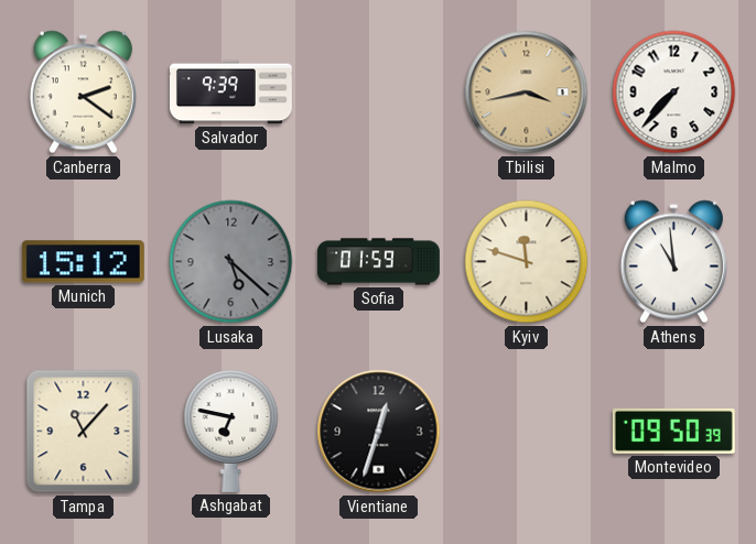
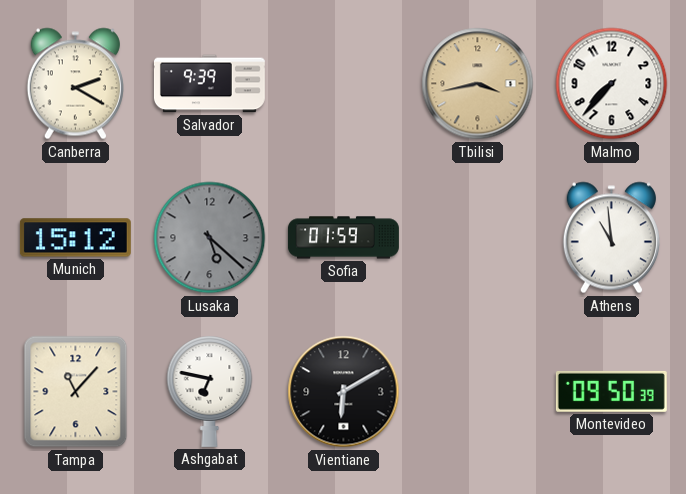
Canberra: 2:21 -> 2:20
Kyiv: 11:48 -> none
Vientiane: 12:33 -> 6:10
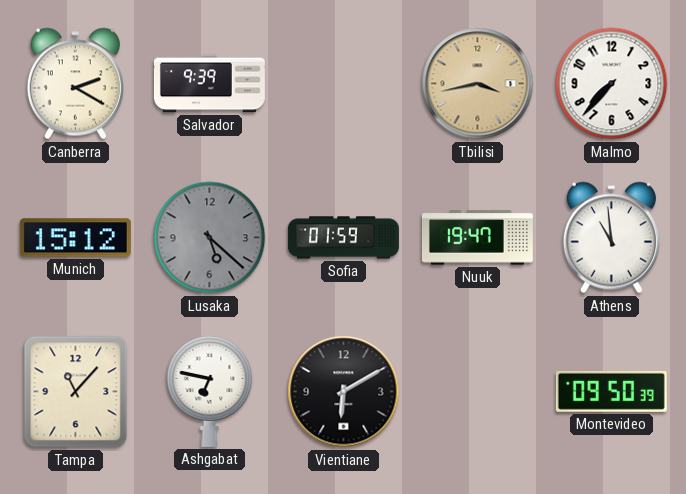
Nuuk: none -> 19:47
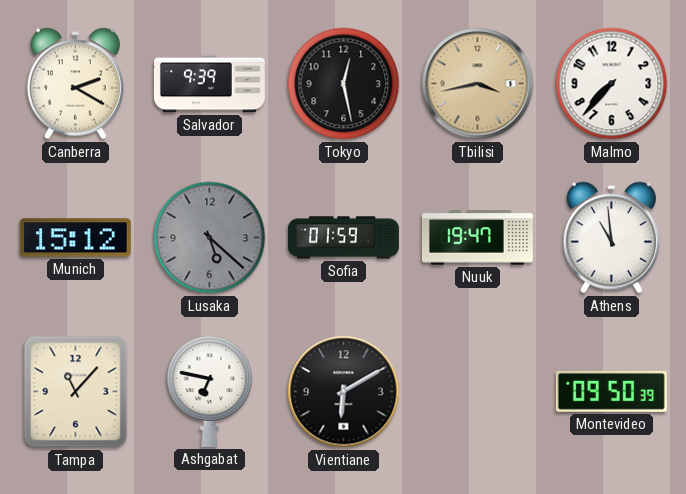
Tokyo: none -> 12:28
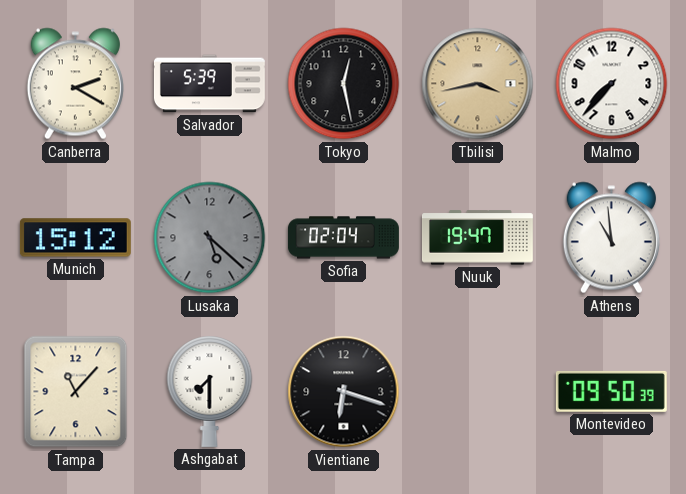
Salvador: 9:39 -> 5:39
Sofia: 01:59 -> 02:04
Ashgabat: 6:47 -> 7:30
Vientiane: 6:10 -> 6:18
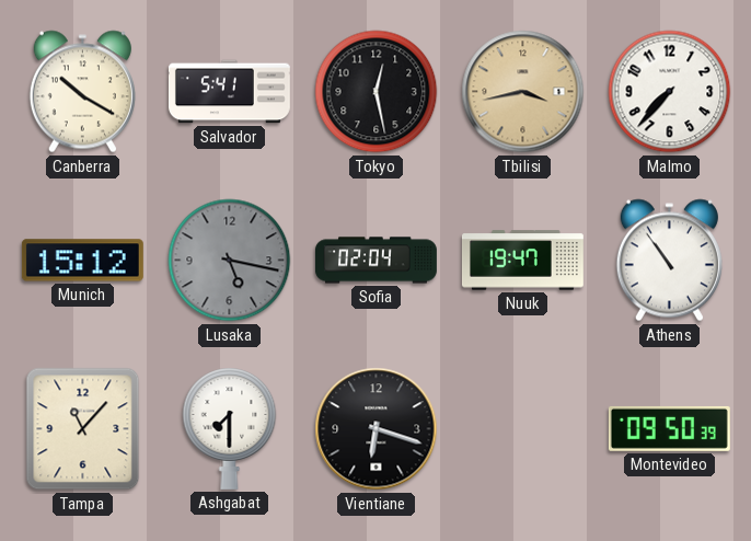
Canberra: 2:20 -> 10:20
Salvador: 5:39 -> 5:41
Lusaka: 5:22 -> 5:17
Athens: 10:59 -> 10:54
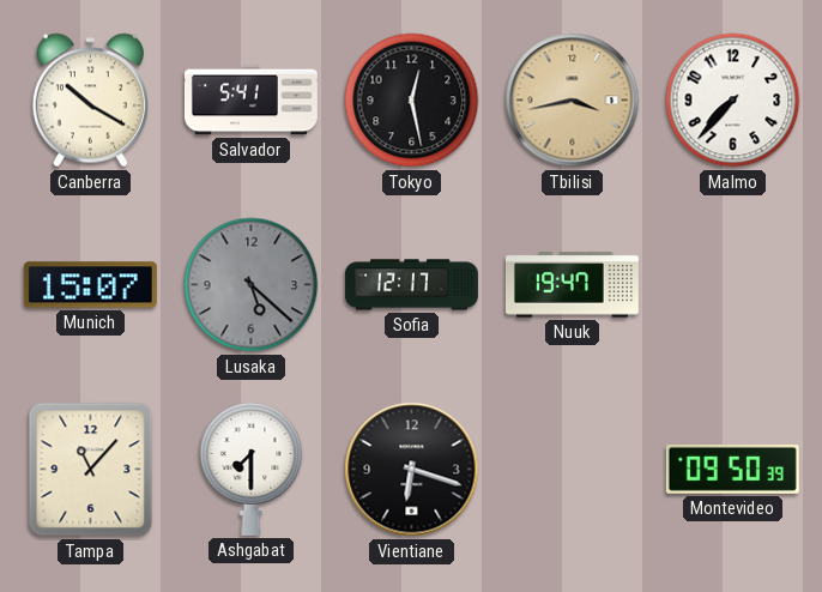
Munich: 15:12 -> 15:07
Lusaka: 5:17 -> 5:22
Sofia: 02:04 -> 12:17
Athens: 10:54 -> none
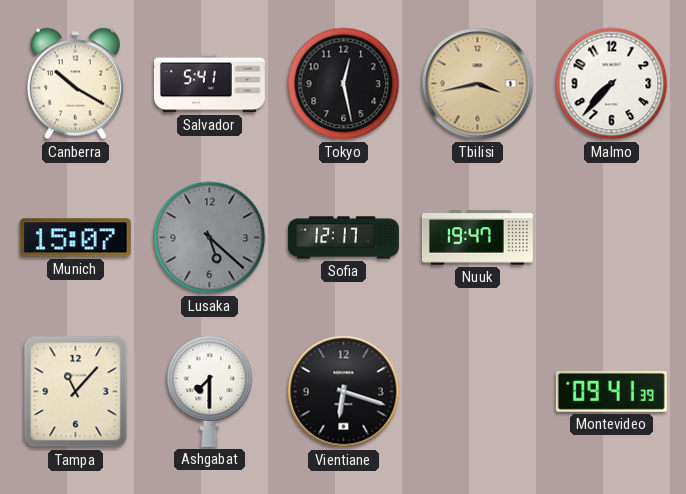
Montevideo: 09:50 -> 09:41
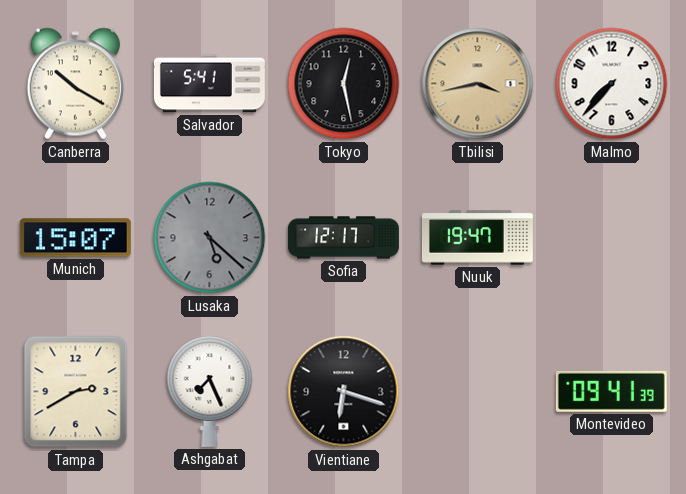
Tampa: 11:07 -> 2:40
Ashgabat: 7:30 -> 7:26
